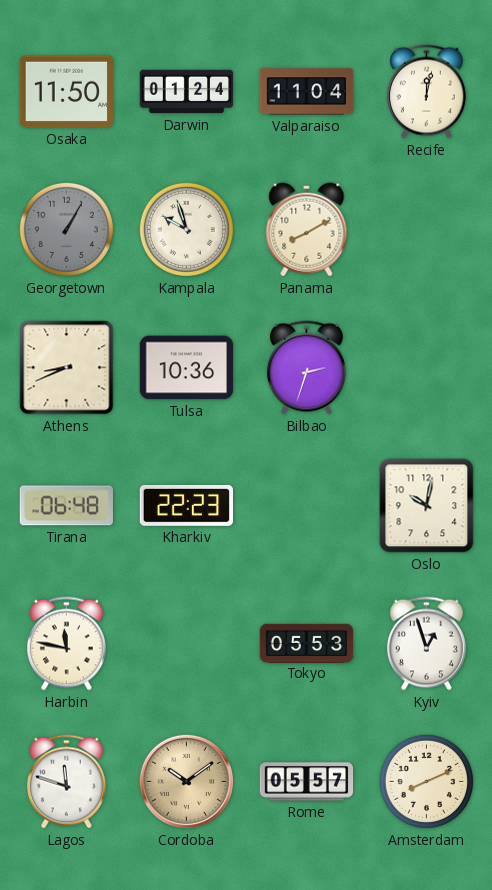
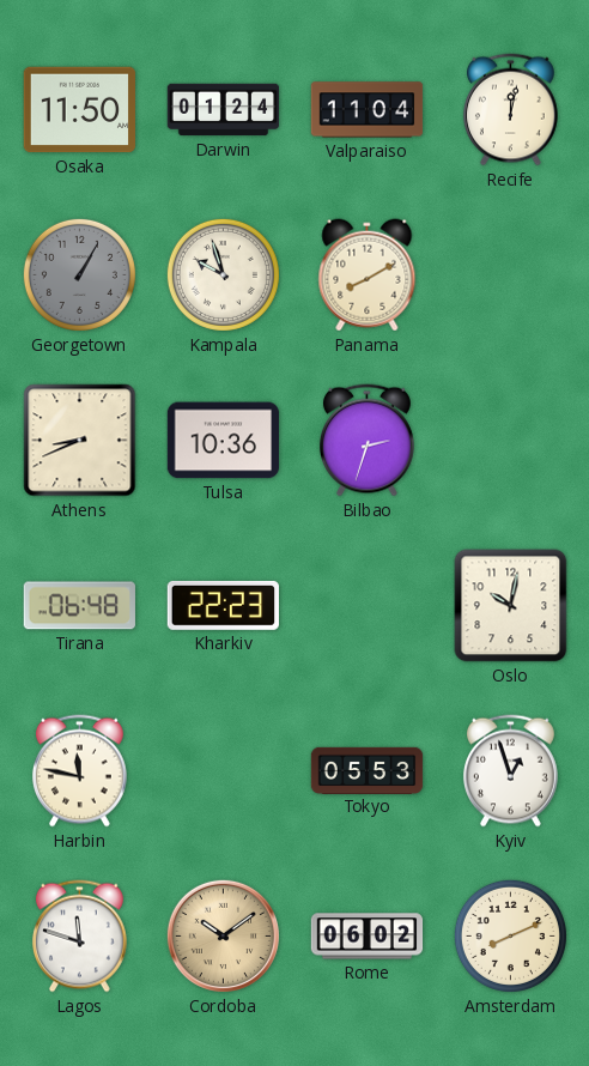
Rome: 05:57 -> 06:02
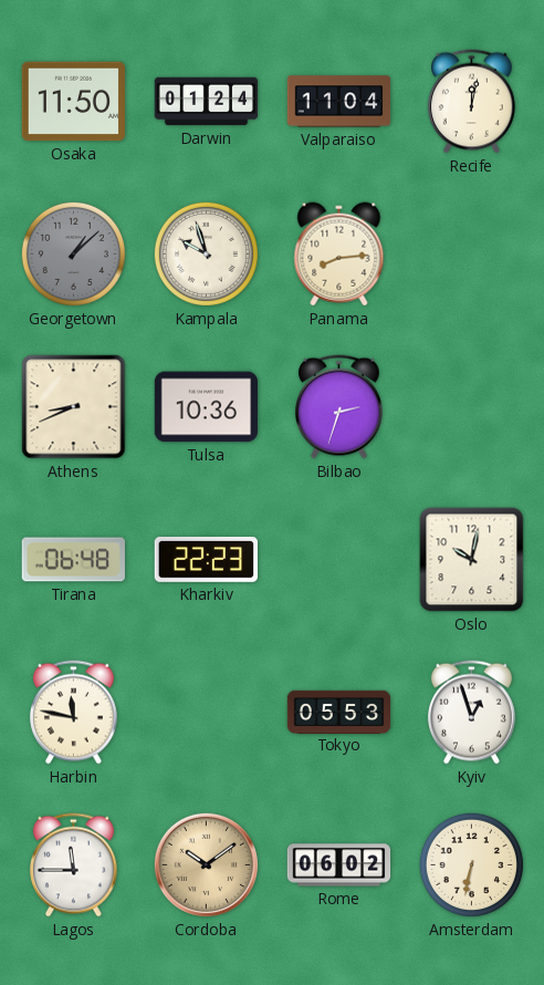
Georgetown: 1:05 -> 1:08
Panama: 8:10 -> 8:14
Lagos: 11:48 -> 11:45
Amsterdam: 8:11 -> 6:32
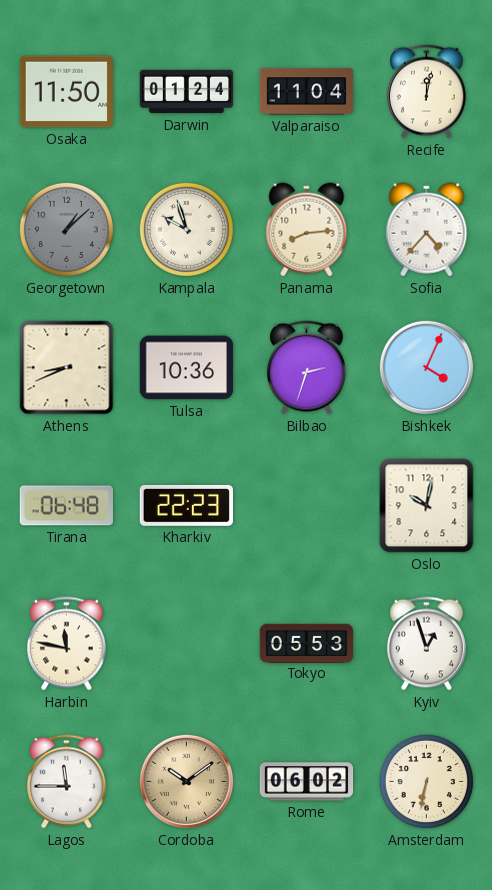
Sofia: none -> 4:37
Bishkek: none -> 4:04
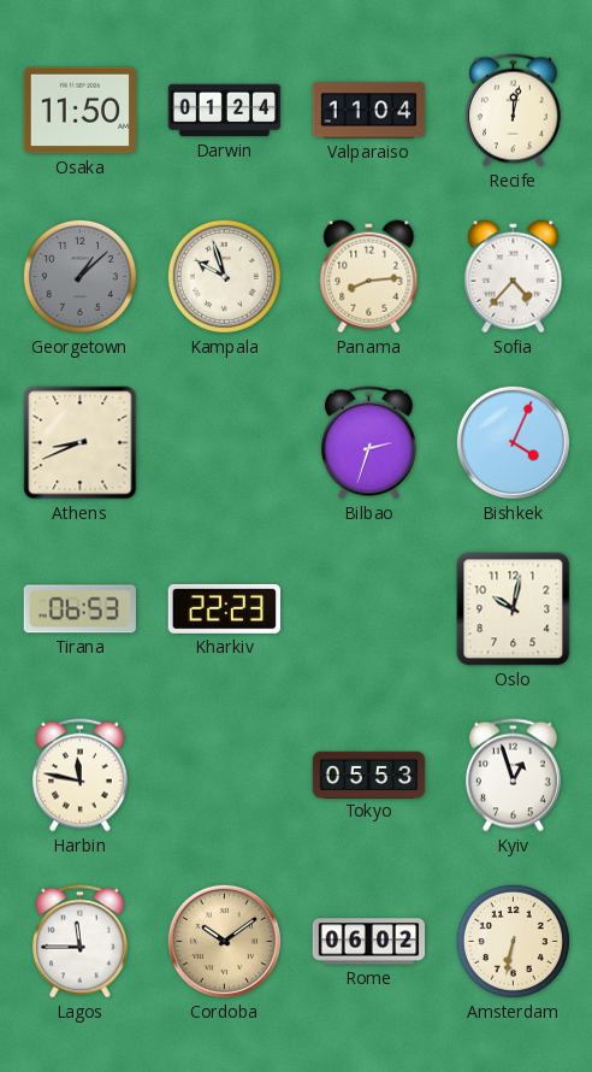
Tulsa: 10:36 -> none
Tirana: 06:48 -> 06:53
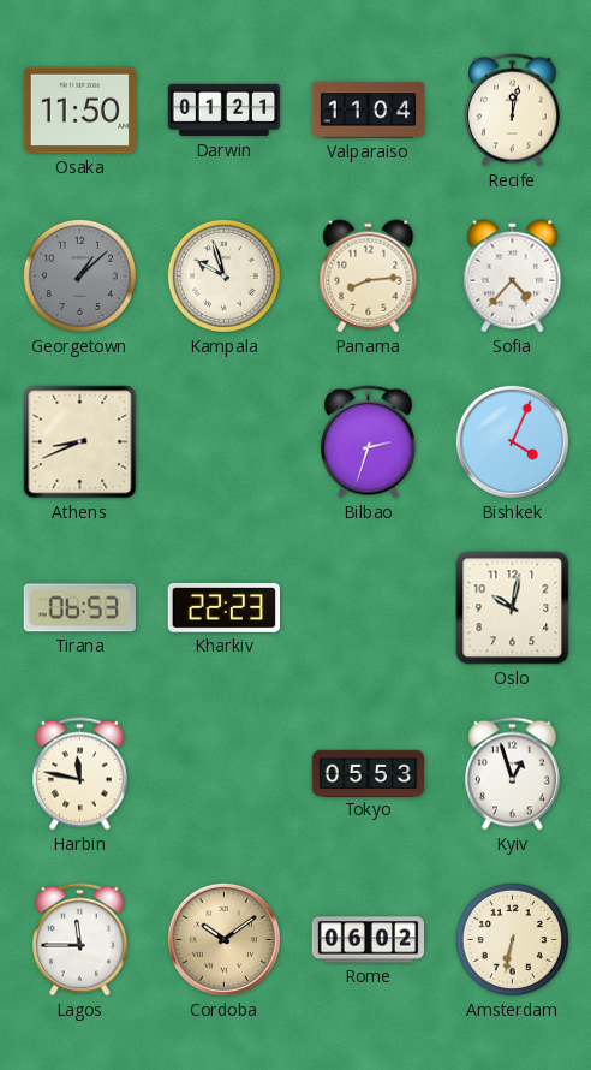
Darwin: 01:24 -> 01:21
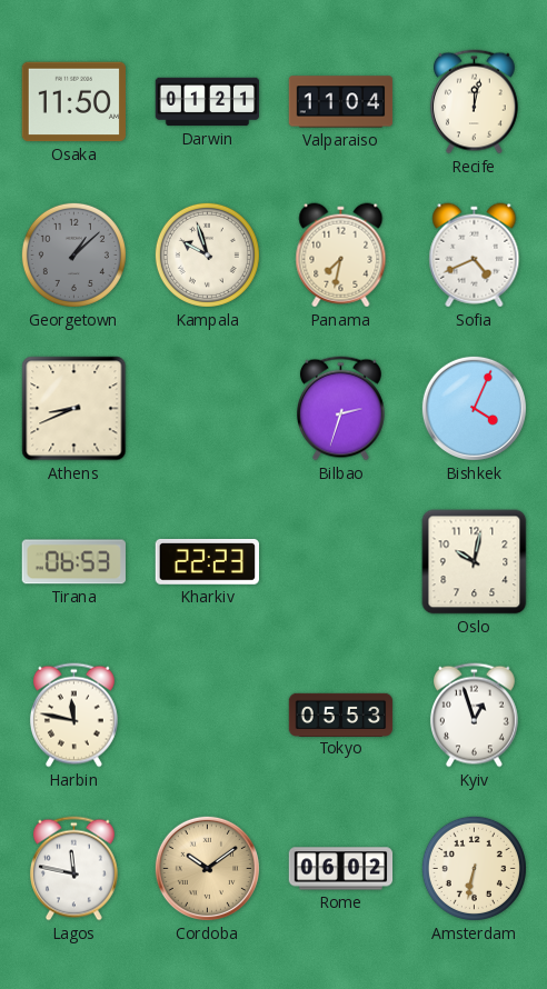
Panama: 8:14 -> 7:32
Sofia: 4:37 -> 4:41
Lagos: 11:45 -> 11:47
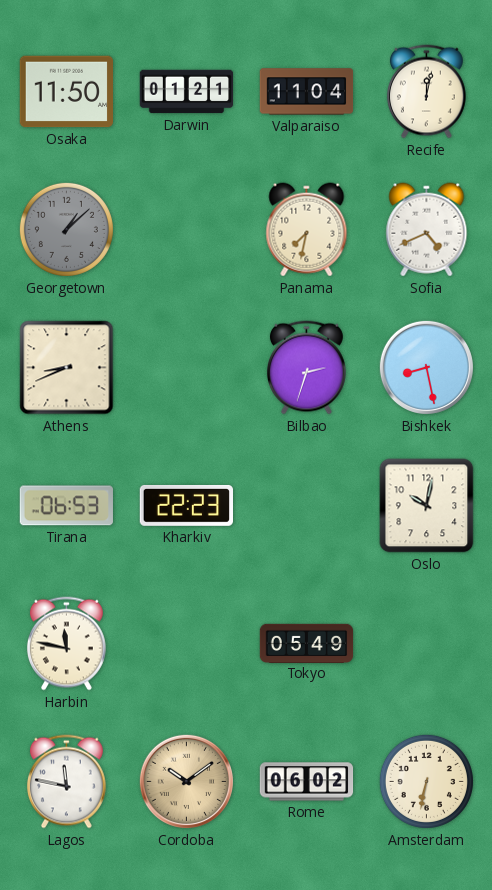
Kampala: 9:57 -> none
Bishkek: 4:04 -> 8:28
Tokyo: 05:53 -> 05:49
Kyiv: 12:57 -> none
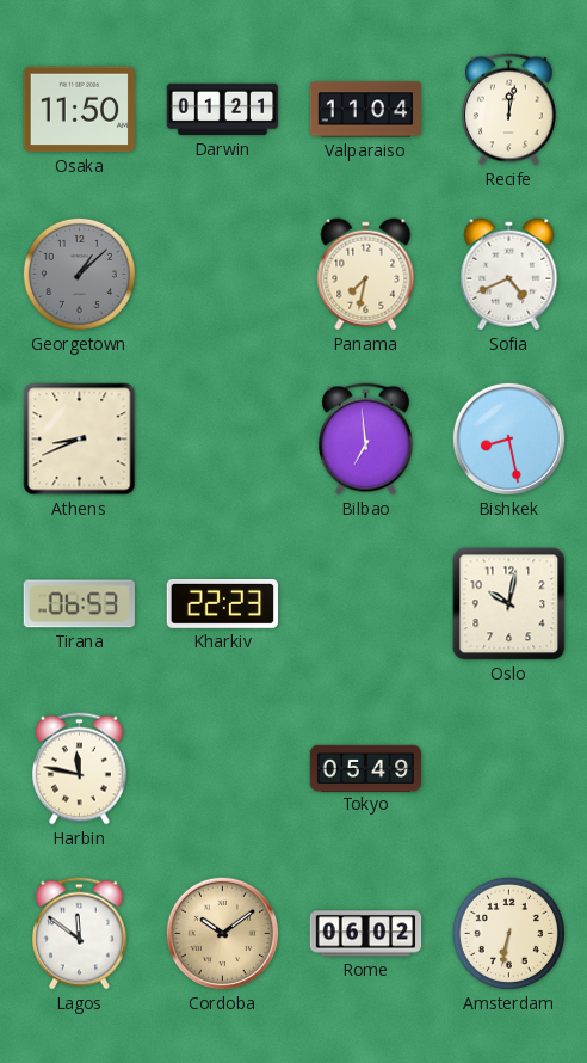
Bilbao: 2:33 -> 6:59
Lagos: 11:47 -> 11:51
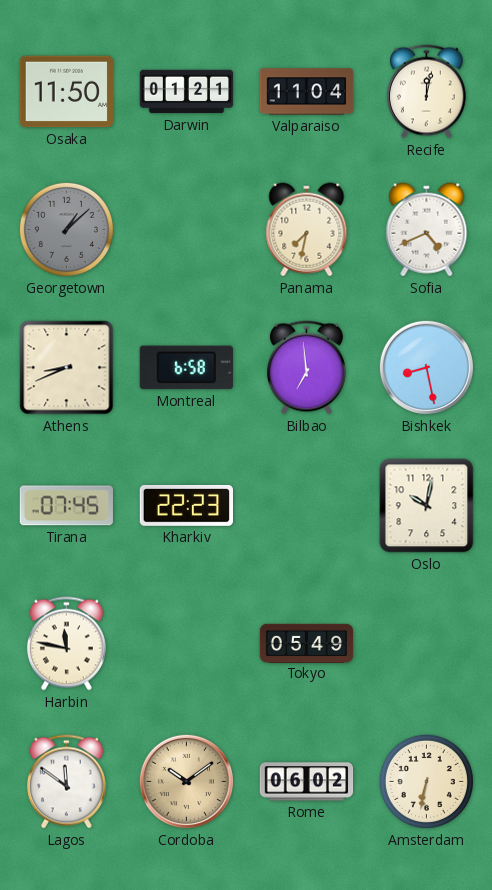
Montreal: none -> 6:58
Tirana: 06:53 -> 07:45
